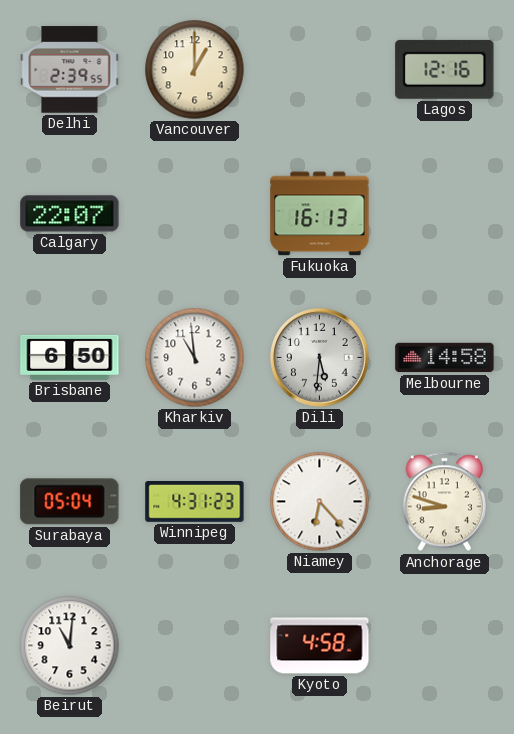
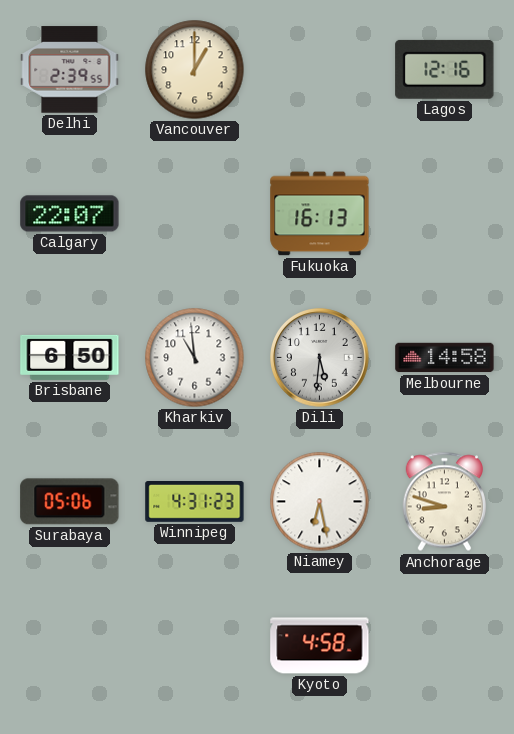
Surabaya: 05:04 -> 05:06
Niamey: 6:23 -> 6:28
Beirut: 11:01 -> none
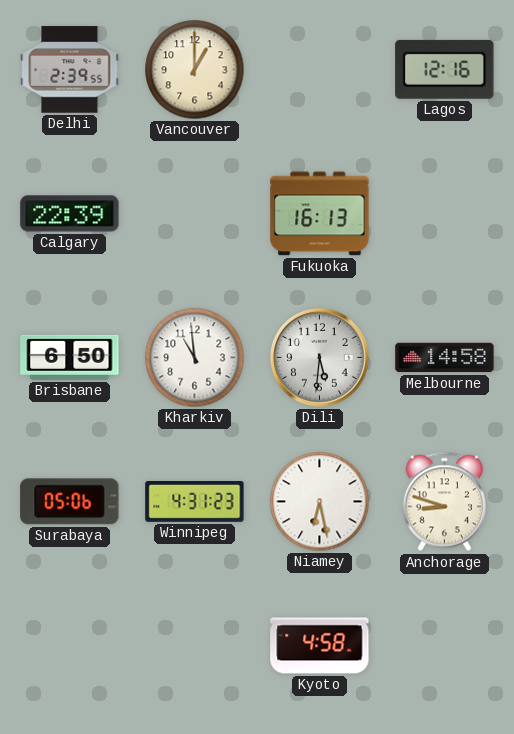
Calgary: 22:07 -> 22:39
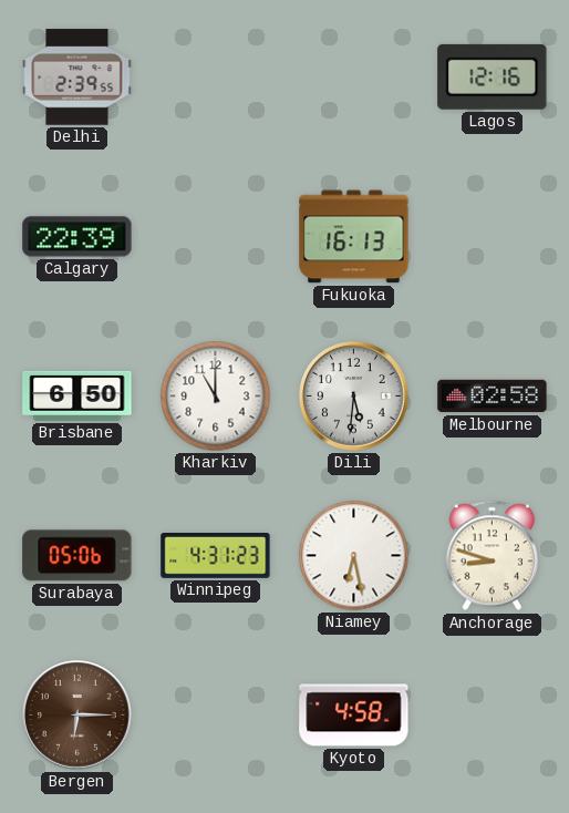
Vancouver: 1:00 -> none
Kharkiv: 10:59 -> 11:00
Melbourne: 14:58 -> 02:58
Bergen: none -> 6:15
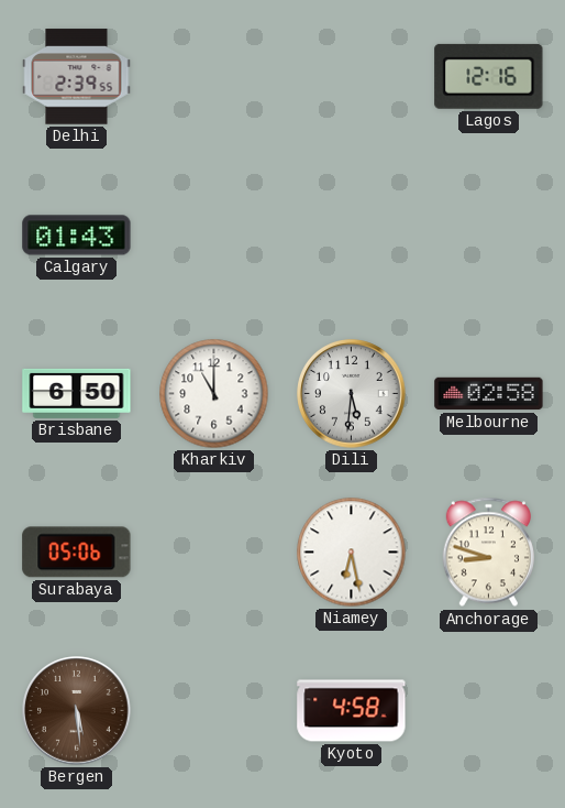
Calgary: 22:39 -> 01:43
Fukuoka: 16:13 -> none
Winnipeg: 4:31 -> none
Bergen: 6:15 -> 5:29
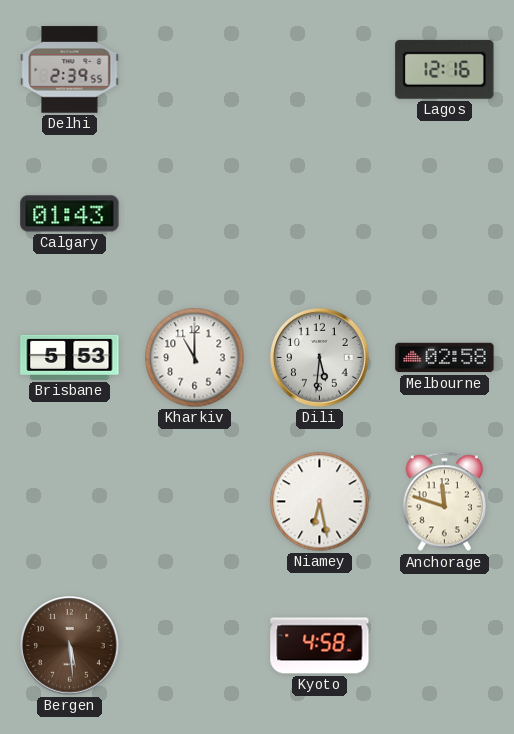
Brisbane: 6:50 -> 5:53
Surabaya: 05:06 -> none
Anchorage: 8:48 -> 11:48
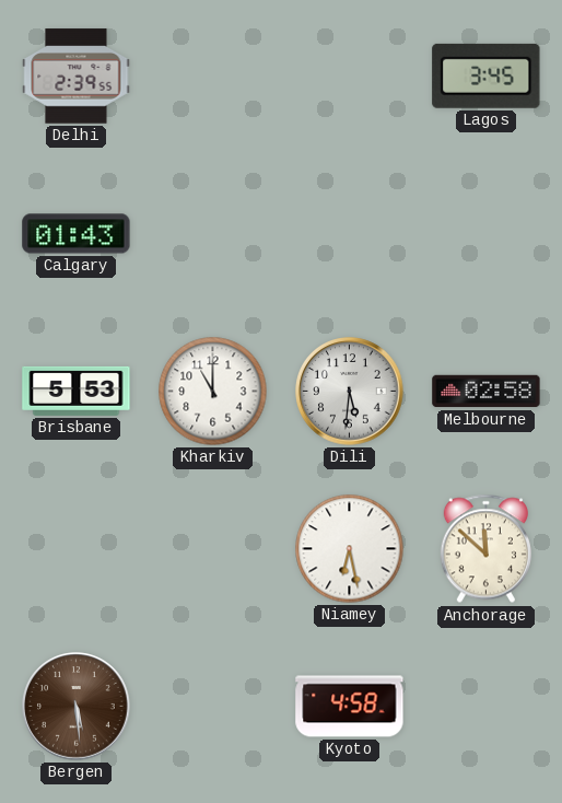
Lagos: 12:16 -> 3:45
Anchorage: 11:48 -> 11:52
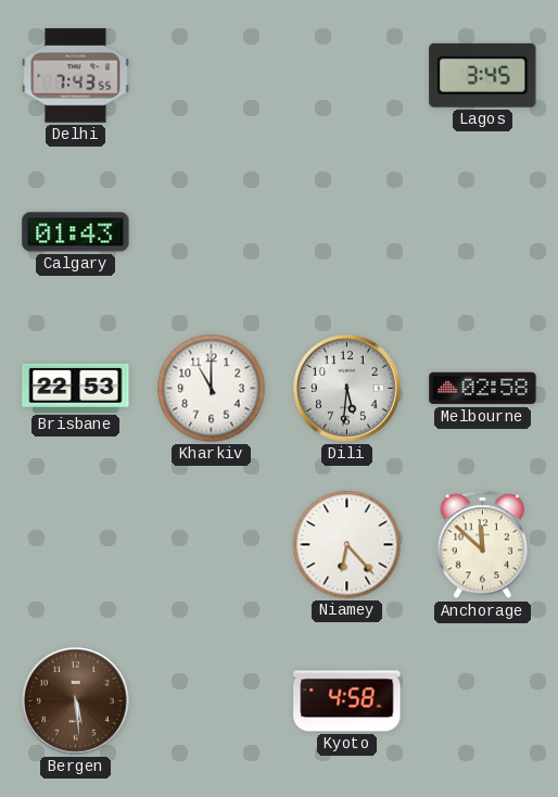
Delhi: 2:39 -> 7:43
Brisbane: 5:53 -> 22:53
Niamey: 6:28 -> 6:23
